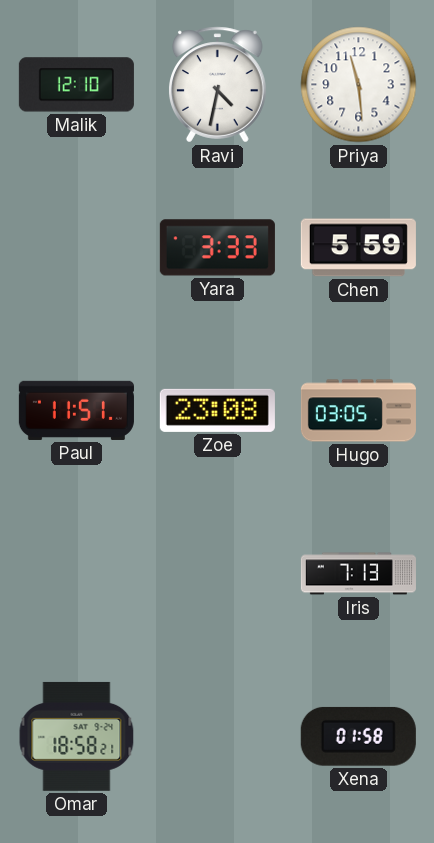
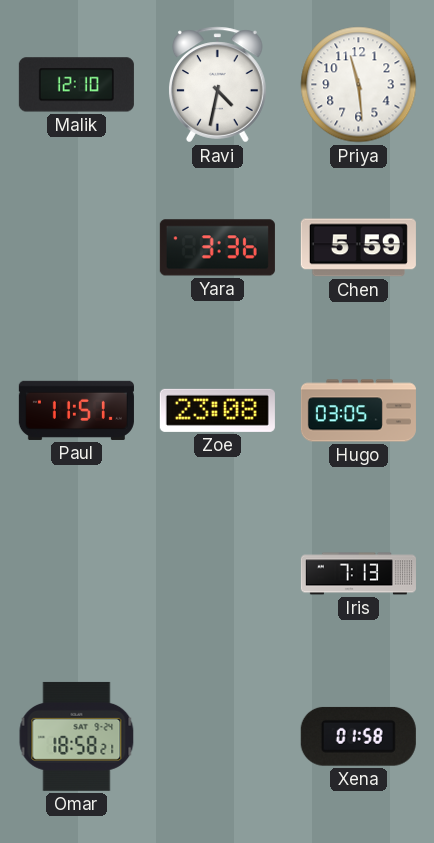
Yara: 3:33 -> 3:36
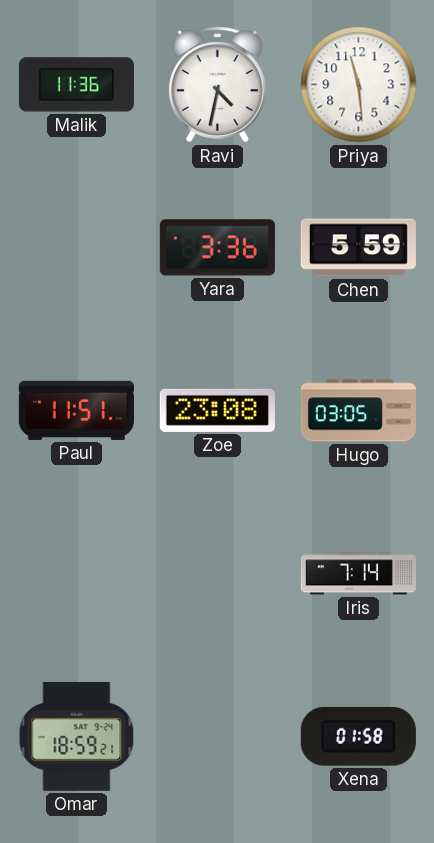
Malik: 12:10 -> 11:36
Iris: 7:13 -> 7:14
Omar: 18:58 -> 18:59
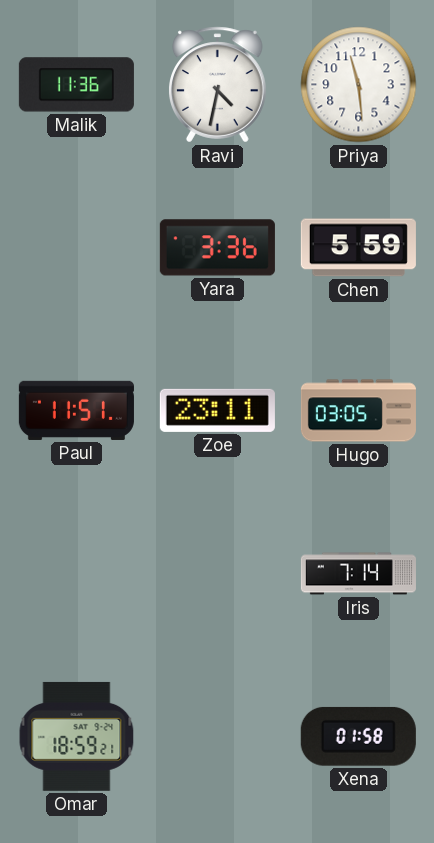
Zoe: 23:08 -> 23:11
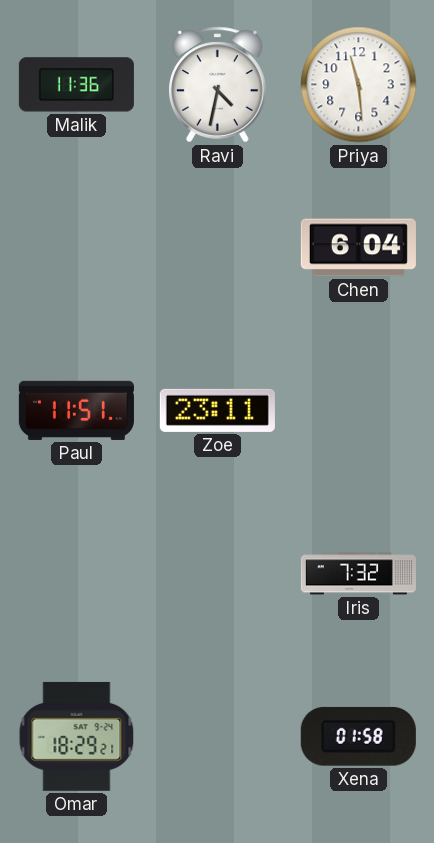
Yara: 3:36 -> none
Chen: 5:59 -> 6:04
Hugo: 03:05 -> none
Iris: 7:14 -> 7:32
Omar: 18:59 -> 18:29
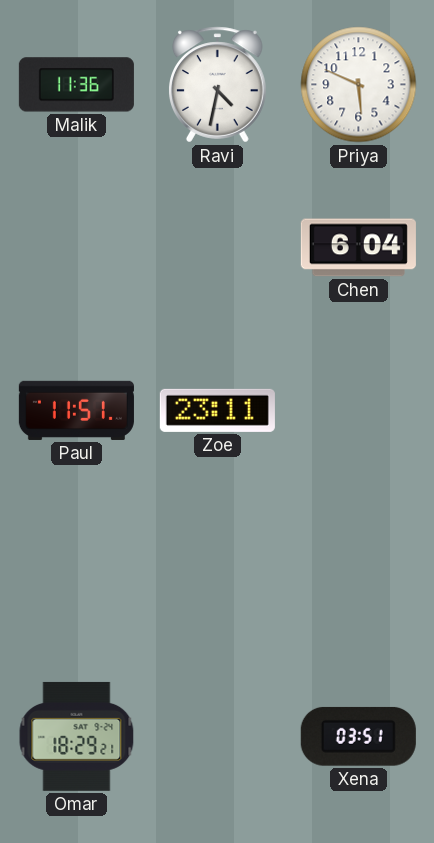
Priya: 11:29 -> 5:49
Iris: 7:32 -> none
Xena: 01:58 -> 03:51
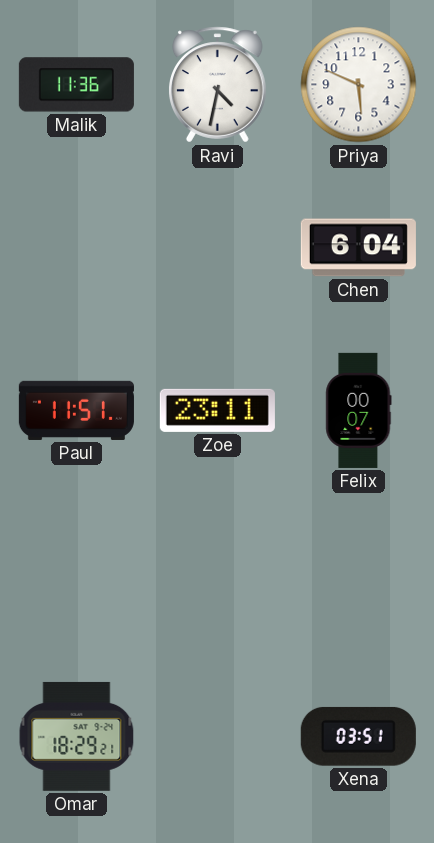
Felix: none -> 00:07
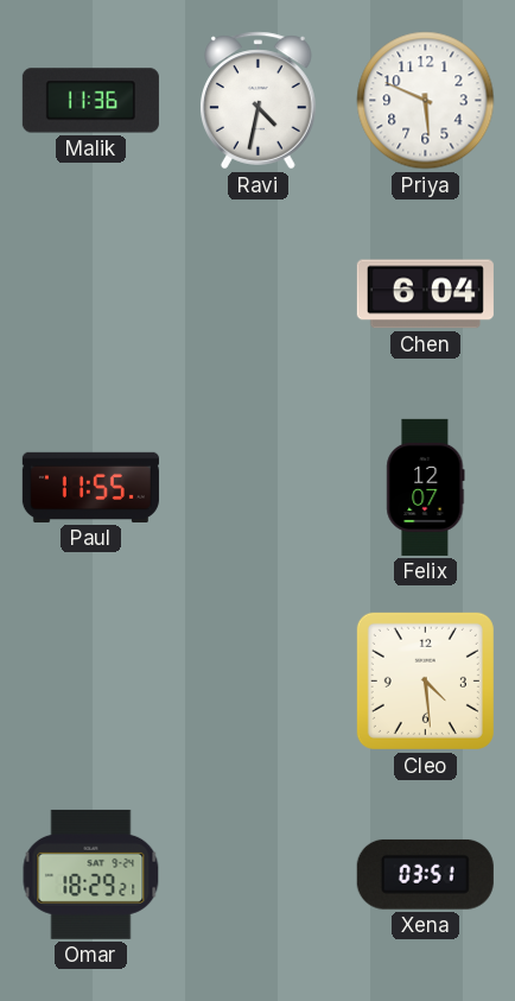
Paul: 11:51 -> 11:55
Zoe: 23:11 -> none
Felix: 00:07 -> 12:07
Cleo: none -> 4:29
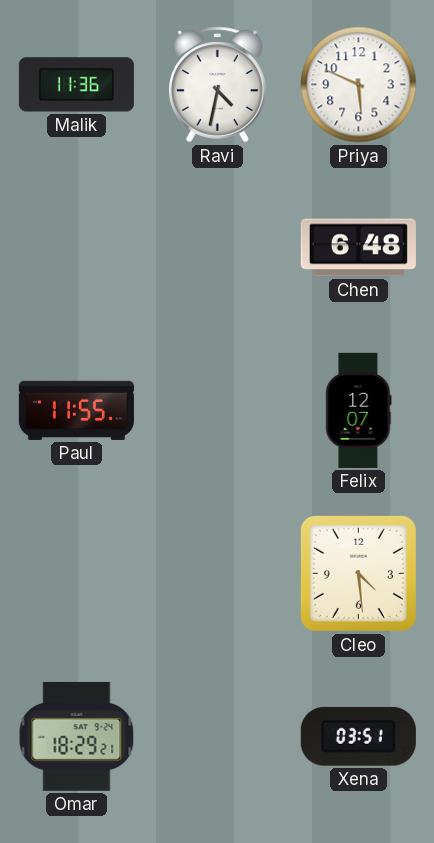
Chen: 6:04 -> 6:48
